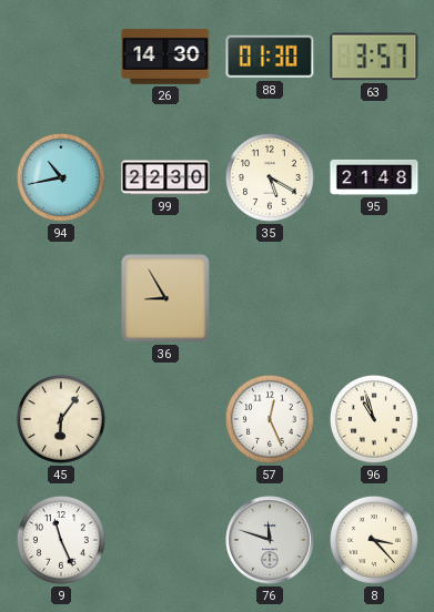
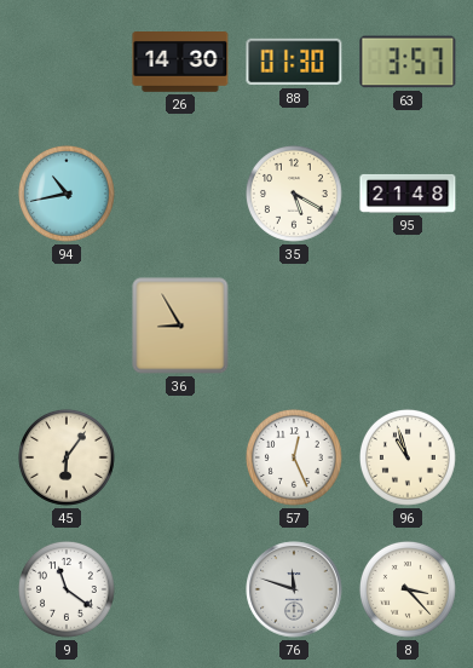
99: 22:30 -> none
9: 11:26 -> 11:21
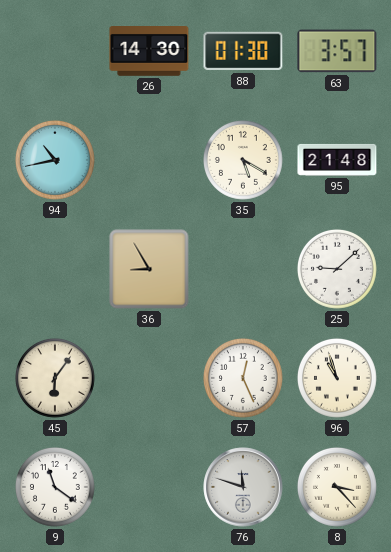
25: none -> 9:08
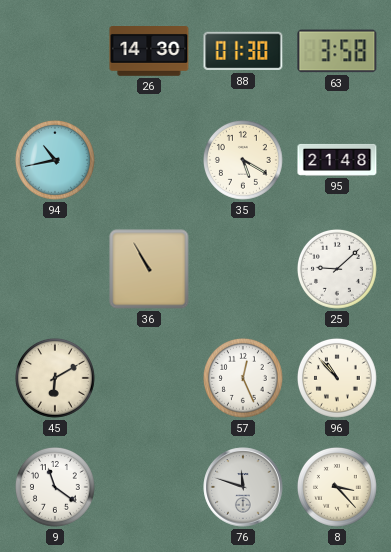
63: 3:57 -> 3:58
36: 8:55 -> 10:55
45: 6:06 -> 6:10
96: 10:57 -> 10:53
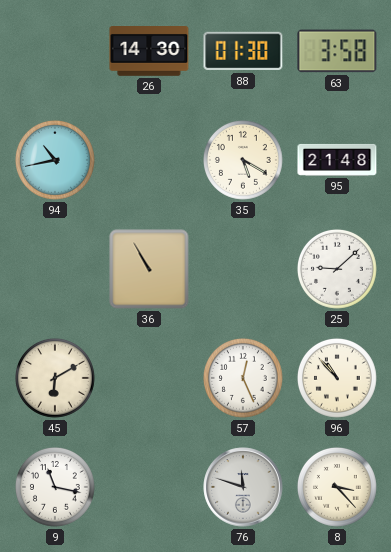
9: 11:21 -> 11:17
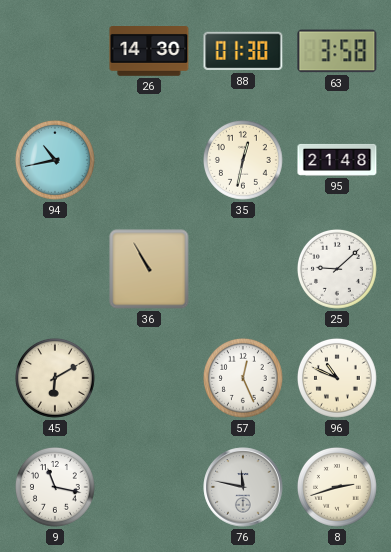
35: 5:20 -> 12:32
96: 10:53 -> 10:49
76: 11:48 -> 11:47
8: 3:23 -> 2:42
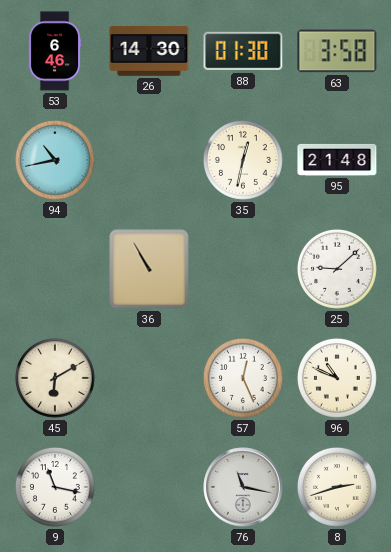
53: none -> 6:46
76: 11:47 -> 11:17
